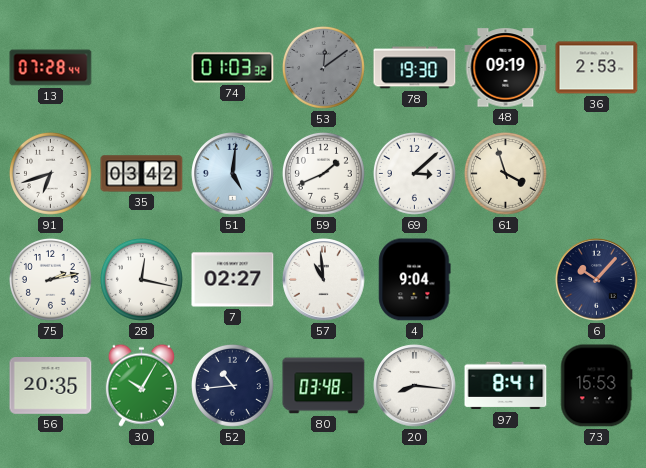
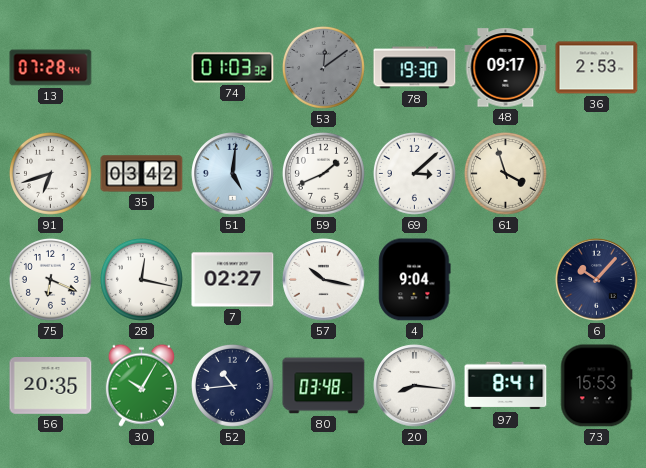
48: 09:19 -> 09:17
75: 2:13 -> 6:19
57: 10:59 -> 10:17
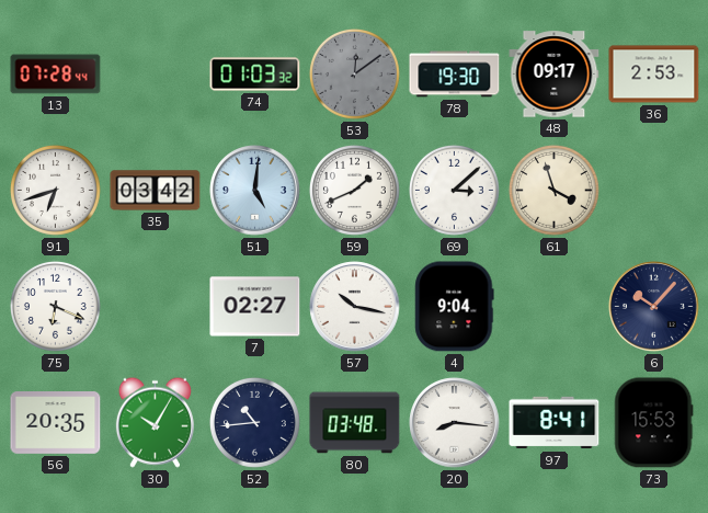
28: 12:17 -> none
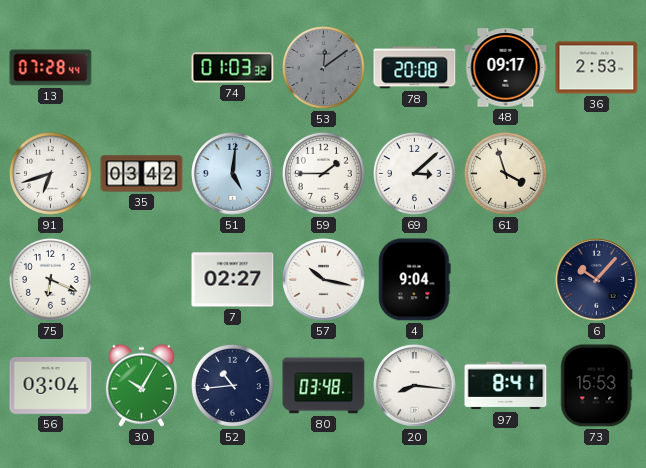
78: 19:30 -> 20:08
59: 1:41 -> 1:45
56: 20:35 -> 03:04
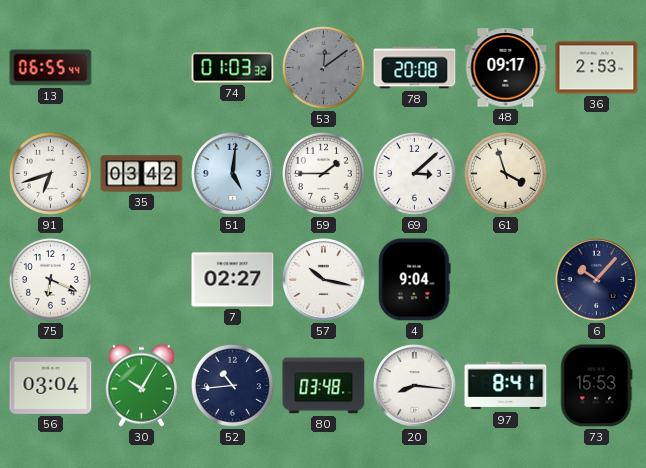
13: 07:28 -> 06:55
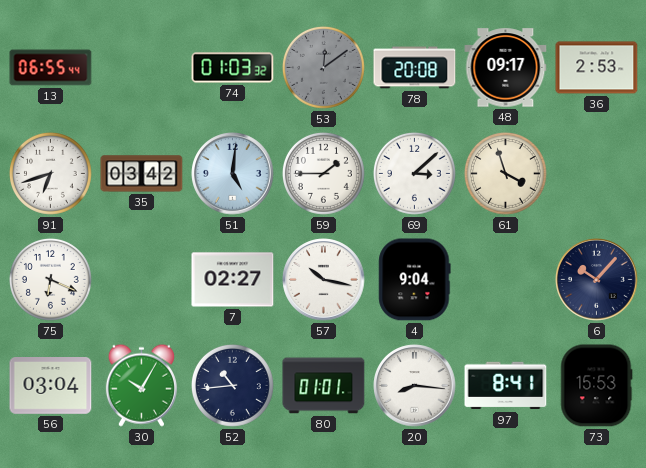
80: 03:48 -> 01:01
